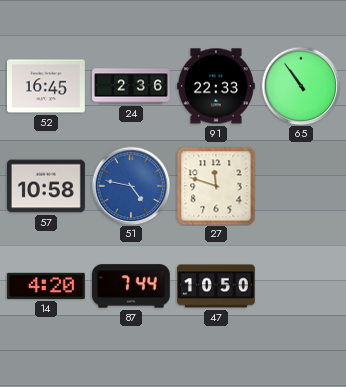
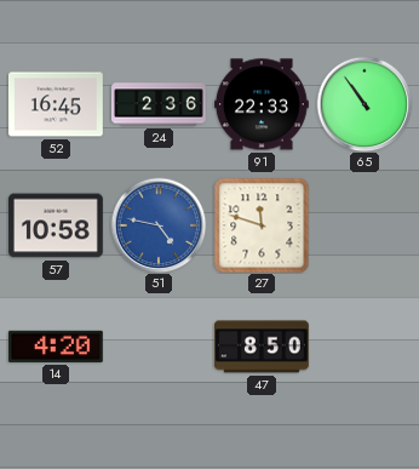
87: 7:44 -> none
47: 10:50 -> 8:50
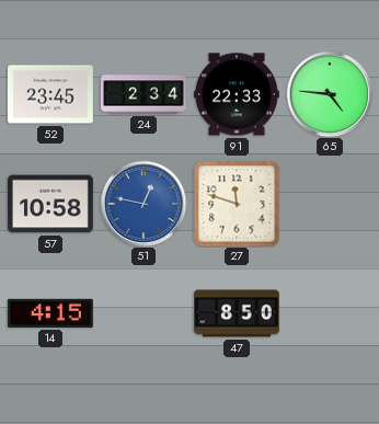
52: 16:45 -> 23:45
24: 2:36 -> 2:34
65: 10:54 -> 4:46
51: 4:47 -> 12:47
14: 4:20 -> 4:15
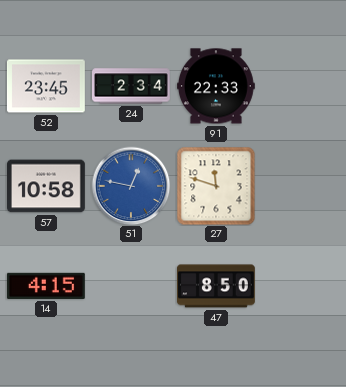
65: 4:46 -> none
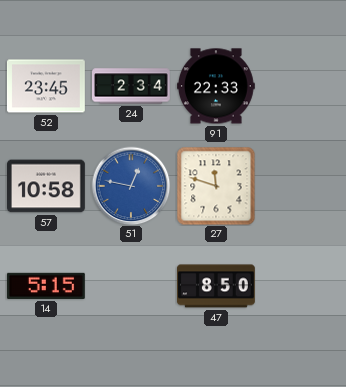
14: 4:15 -> 5:15
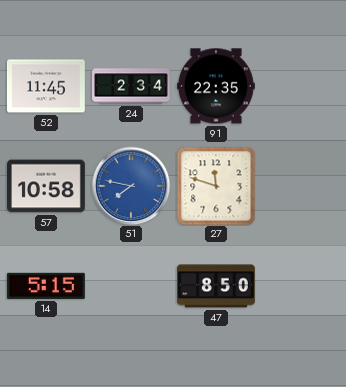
52: 23:45 -> 11:45
91: 22:33 -> 22:35
51: 12:47 -> 7:47
